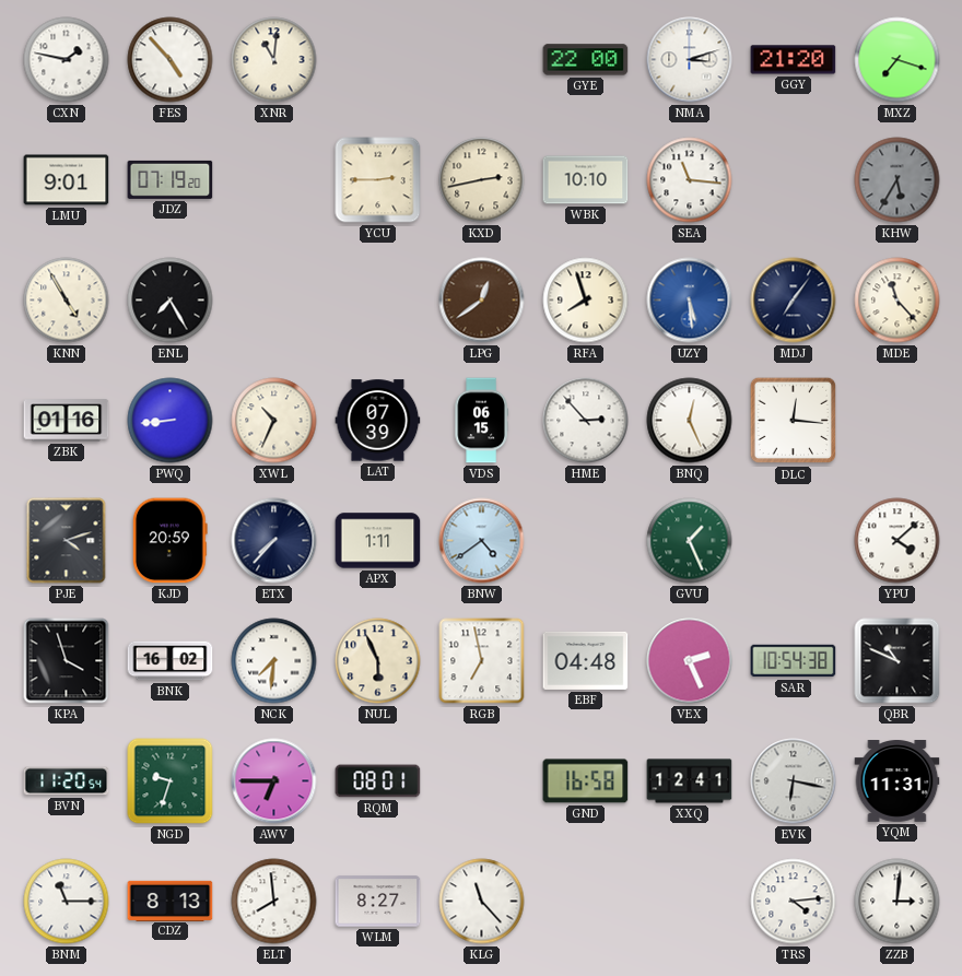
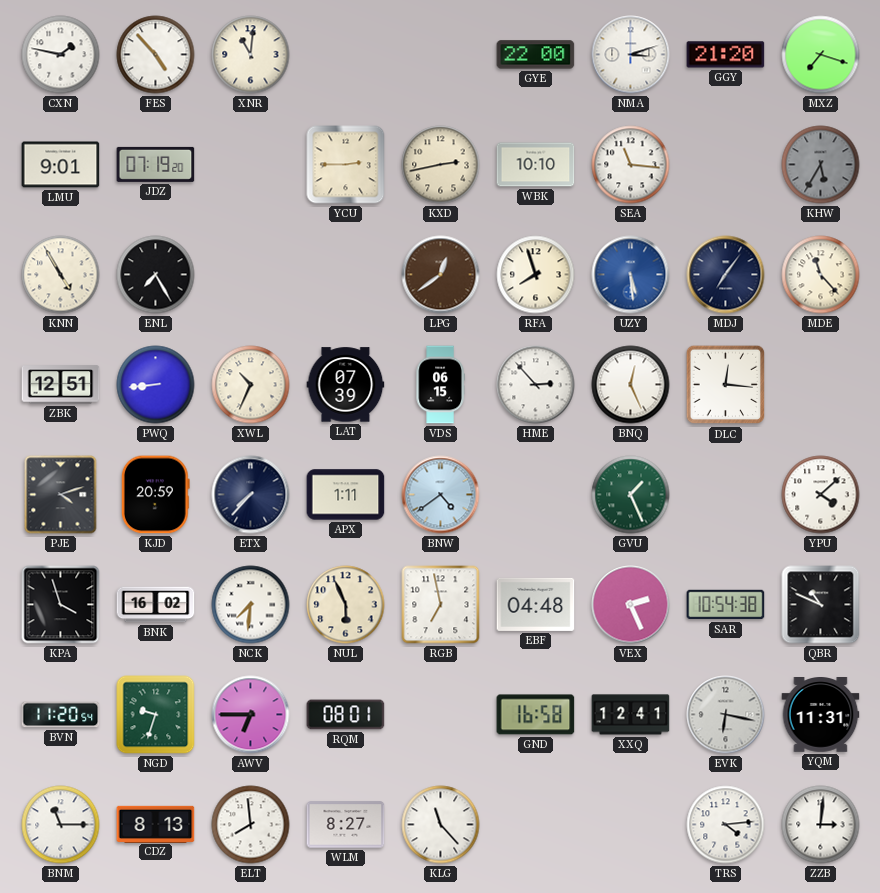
ZBK: 01:16 -> 12:51
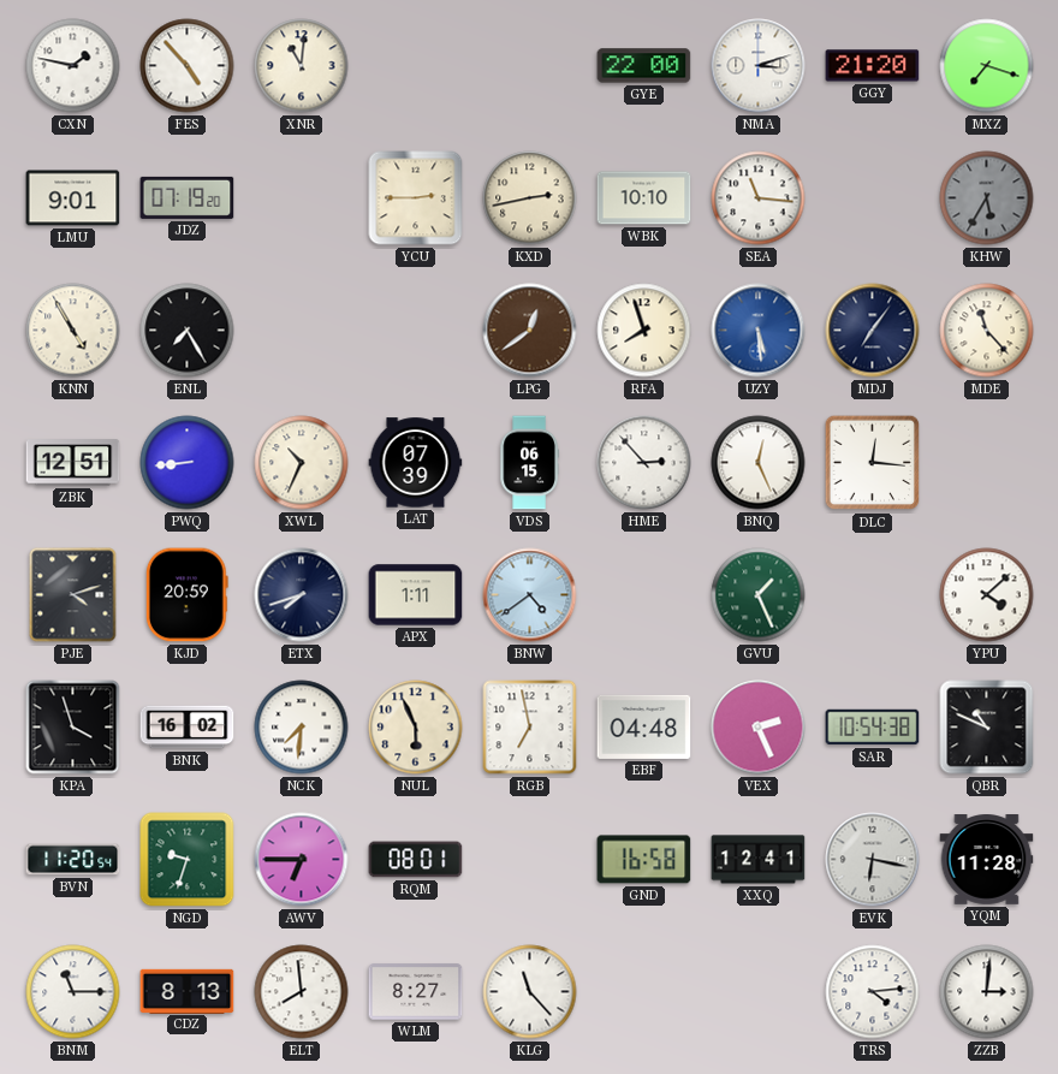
ETX: 7:37 -> 7:42
YQM: 11:31 -> 11:28
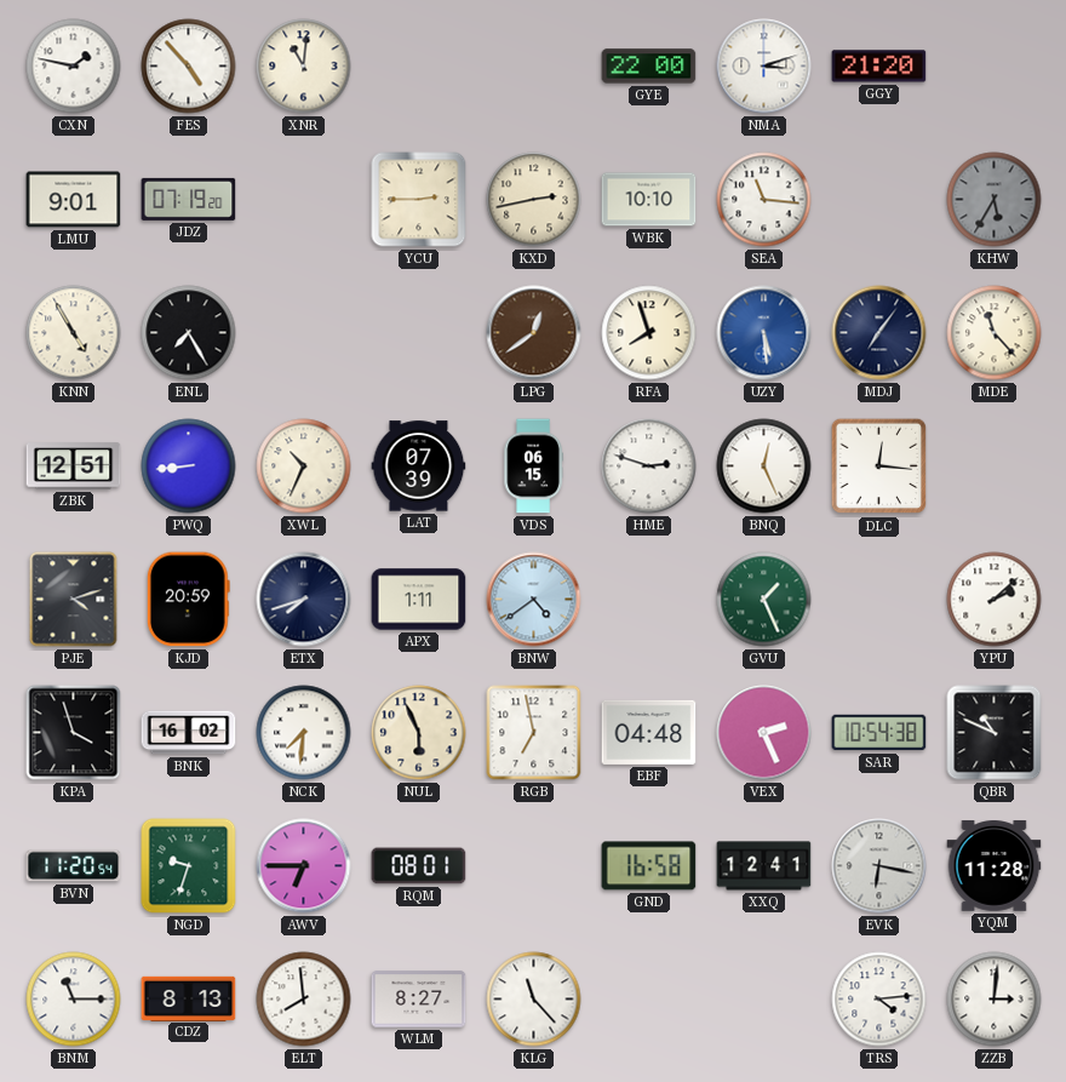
MXZ: 7:18 -> none
HME: 2:53 -> 2:48
YPU: 4:08 -> 2:08
